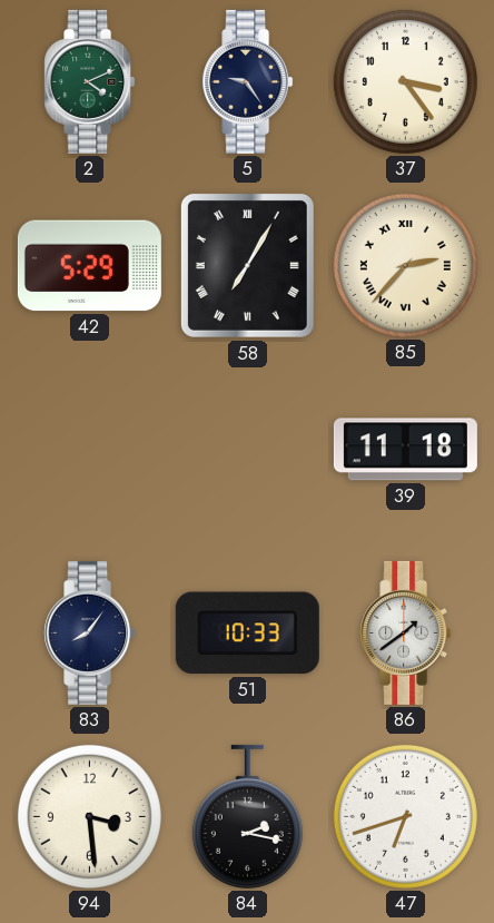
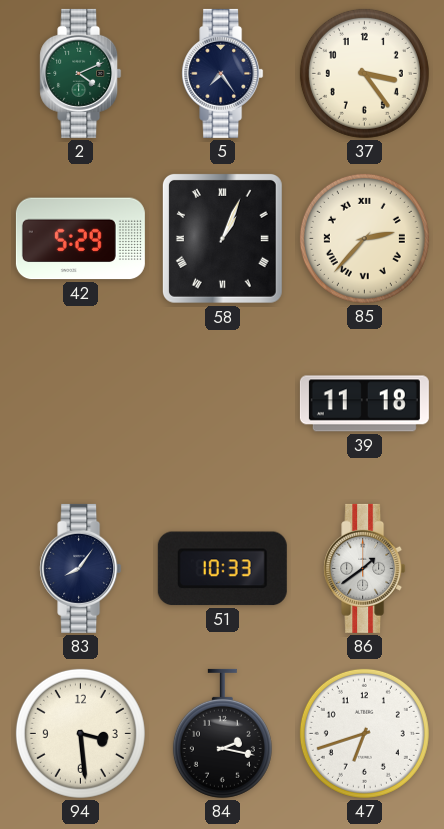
5: 9:24 -> 7:24
58: 7:05 -> 1:04
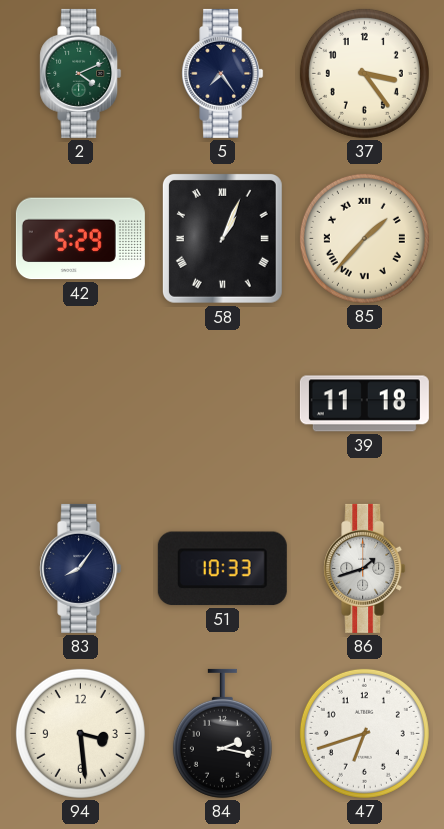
85: 2:37 -> 1:37
86: 1:39 -> 1:42
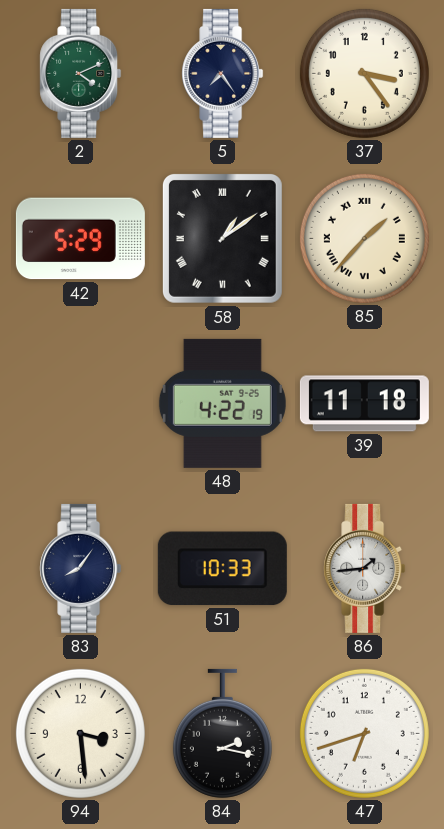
58: 1:04 -> 1:09
48: none -> 4:22
86: 1:42 -> 1:44
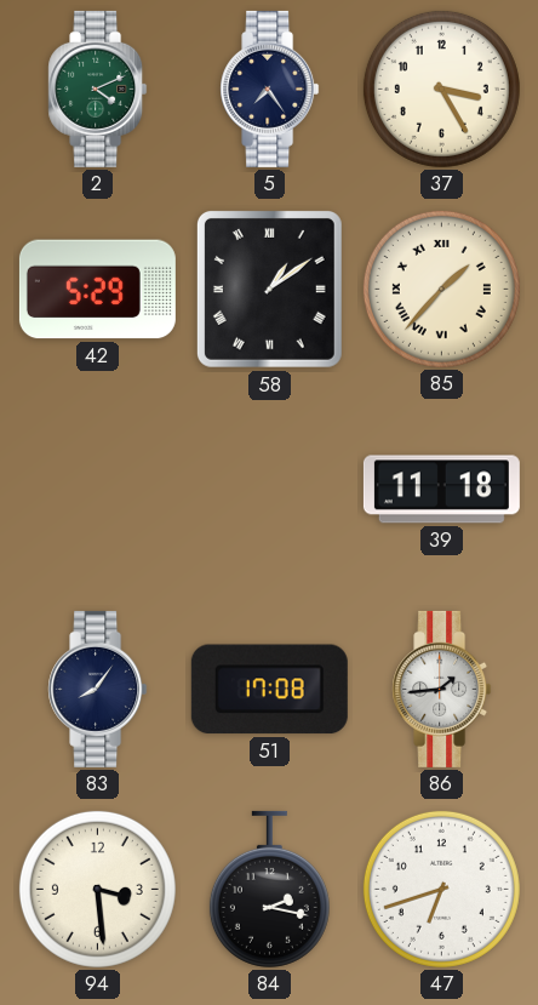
37: 3:24 -> 3:25
48: 4:22 -> none
51: 10:33 -> 17:08
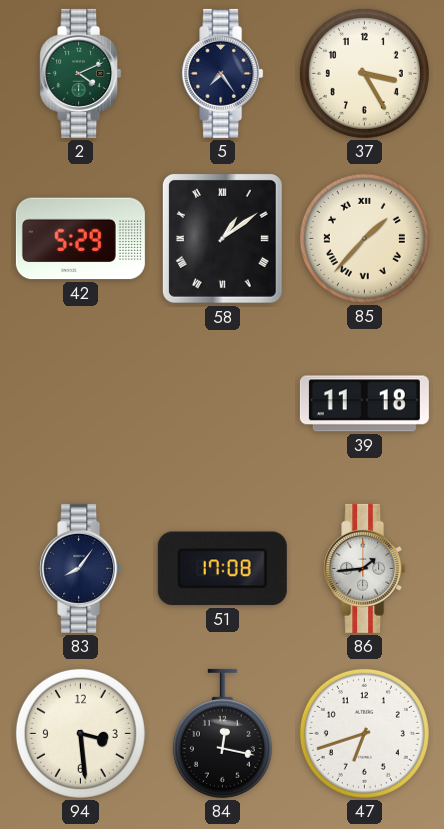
84: 2:17 -> 12:17
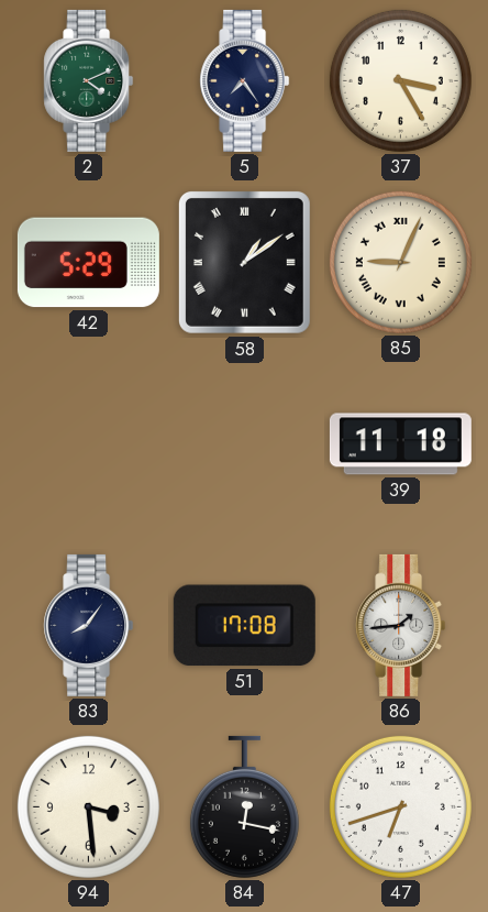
85: 1:37 -> 9:04
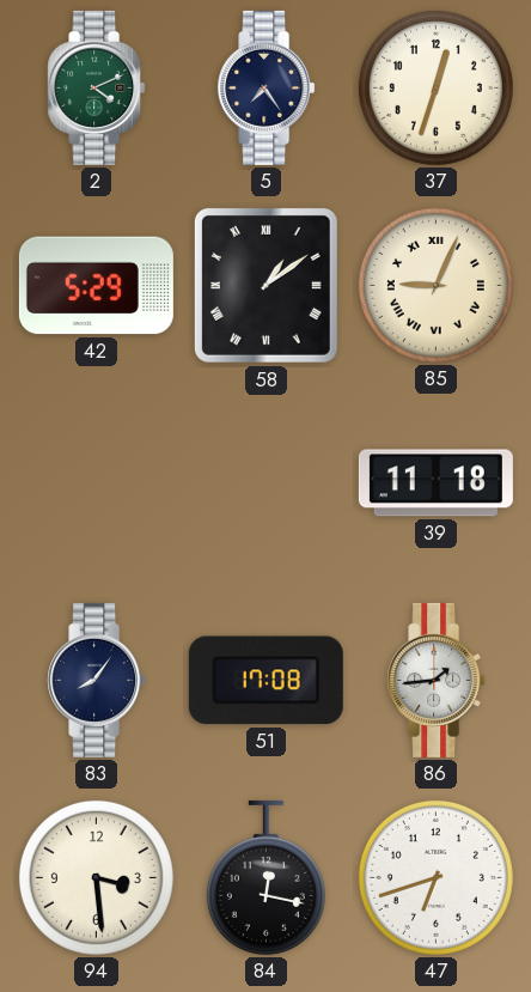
37: 3:25 -> 12:33
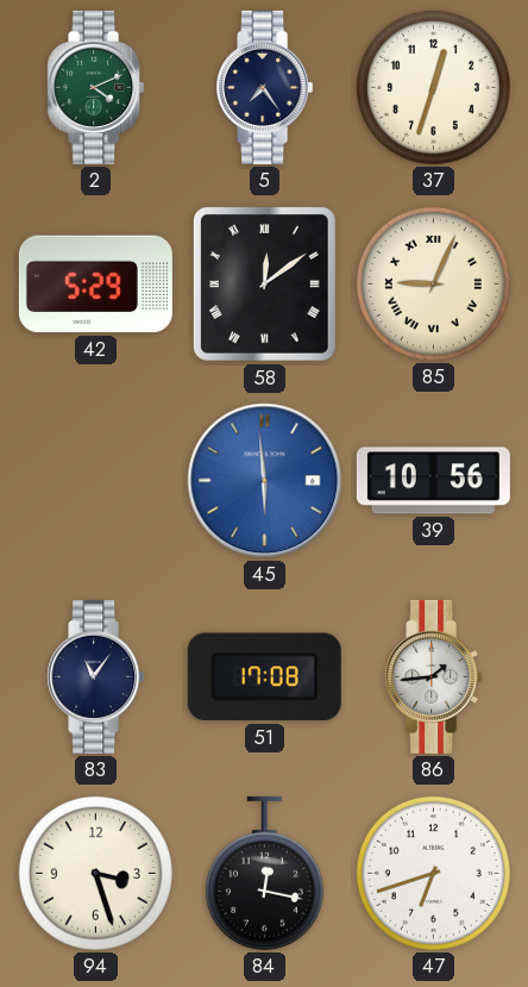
58: 1:09 -> 12:09
45: none -> 5:59
39: 11:18 -> 10:56
83: 8:06 -> 11:06
94: 3:29 -> 3:27
